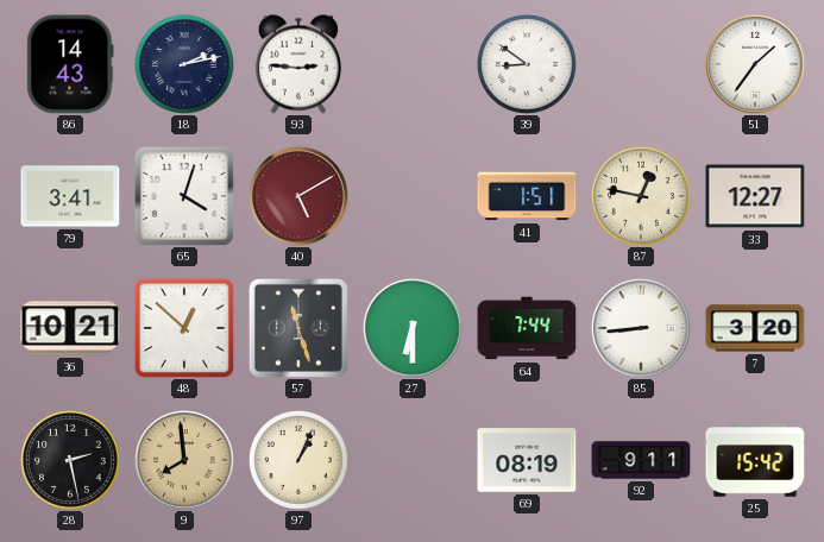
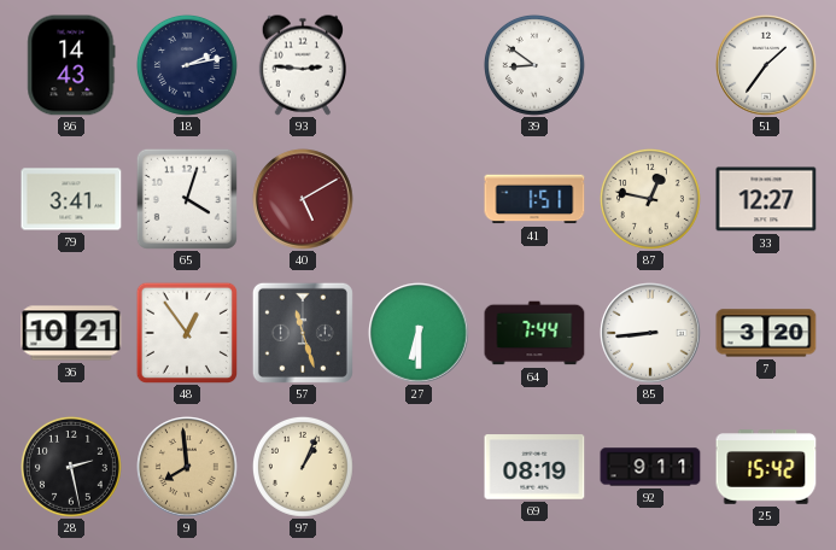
48: 12:52 -> 12:54
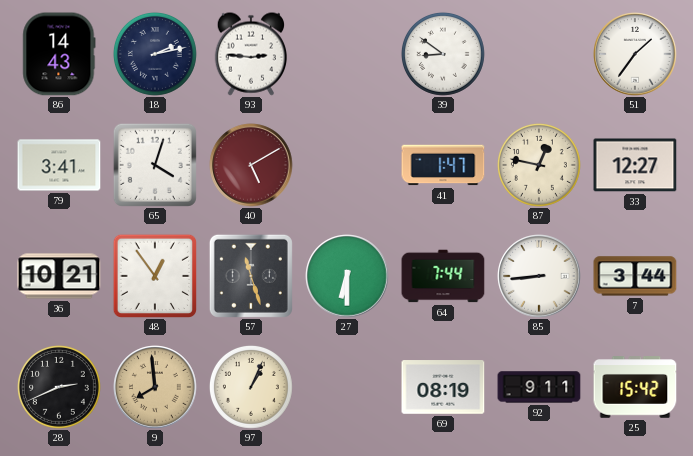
41: 1:51 -> 1:47
7: 3:20 -> 3:44
28: 2:28 -> 2:41
